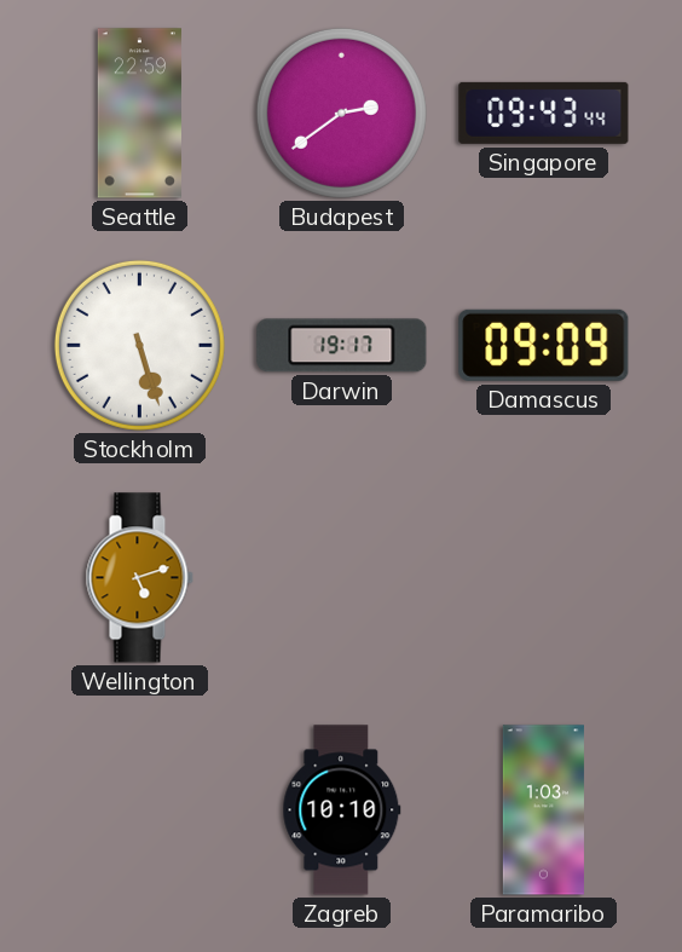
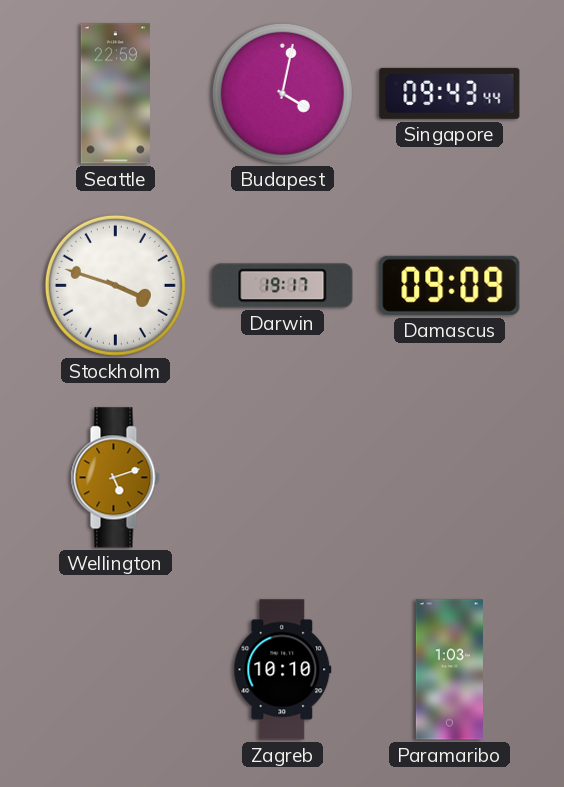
Budapest: 2:39 -> 4:02
Stockholm: 5:27 -> 3:48
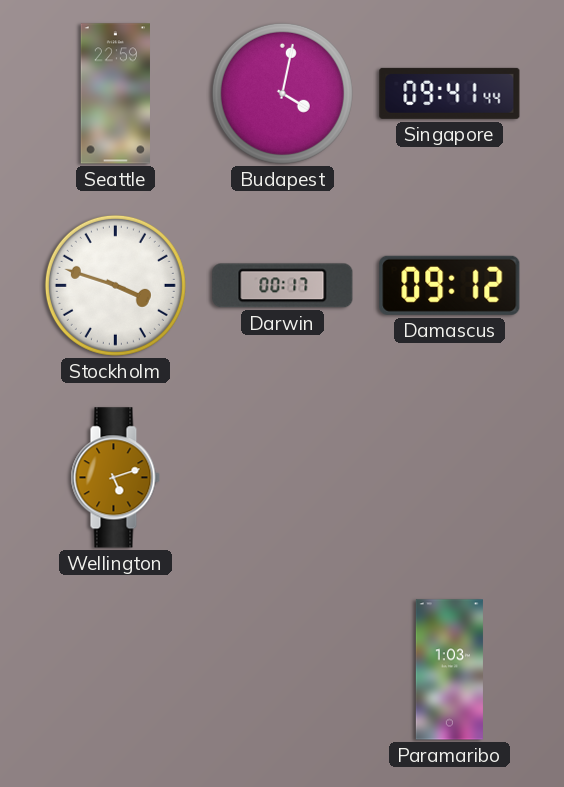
Singapore: 09:43 -> 09:41
Darwin: 19:17 -> 00:17
Damascus: 09:09 -> 09:12
Zagreb: 10:10 -> none
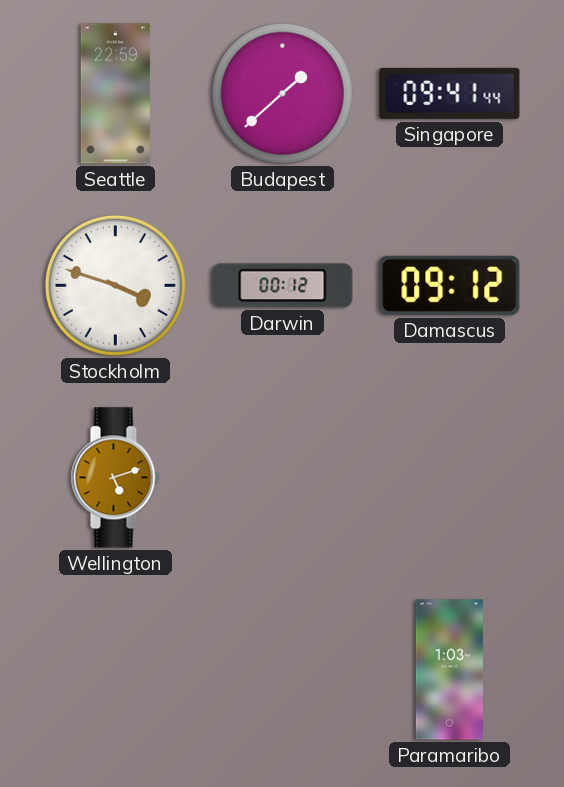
Budapest: 4:02 -> 1:38
Darwin: 00:17 -> 00:12
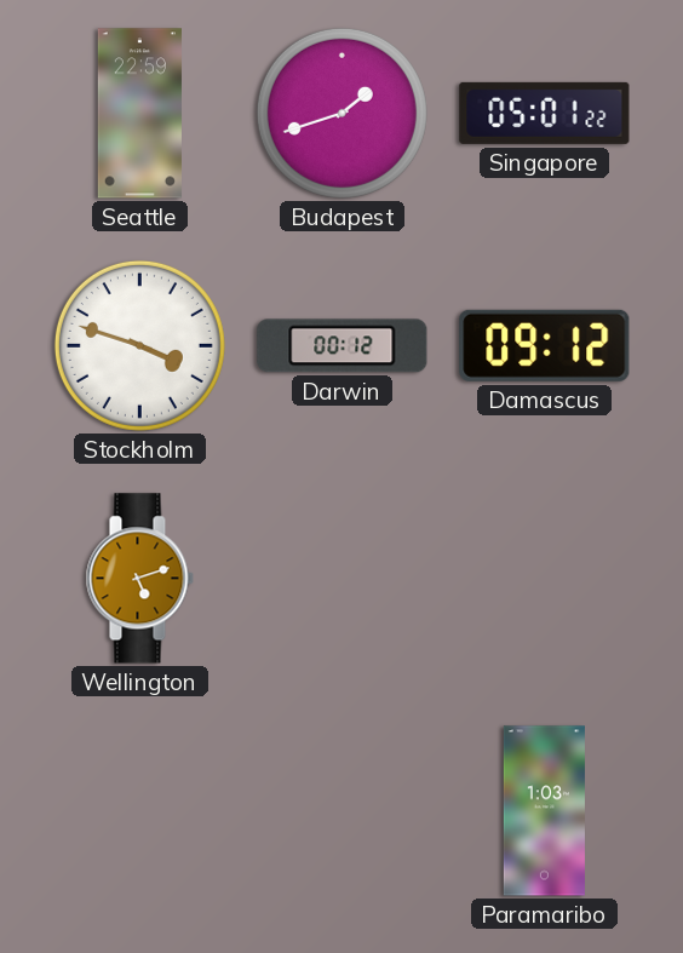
Budapest: 1:38 -> 1:42
Singapore: 09:41 -> 05:01
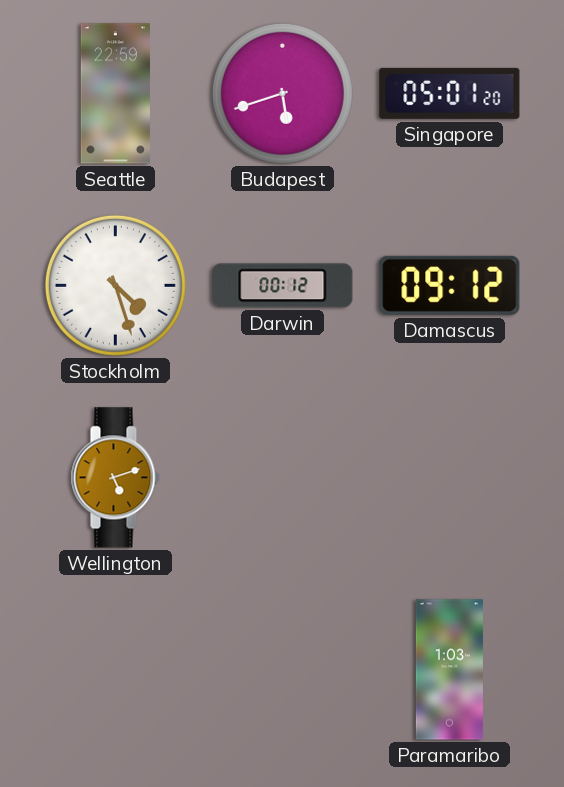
Budapest: 1:42 -> 5:42
Singapore: 05:01:22 -> 05:01:20
Stockholm: 3:48 -> 4:27
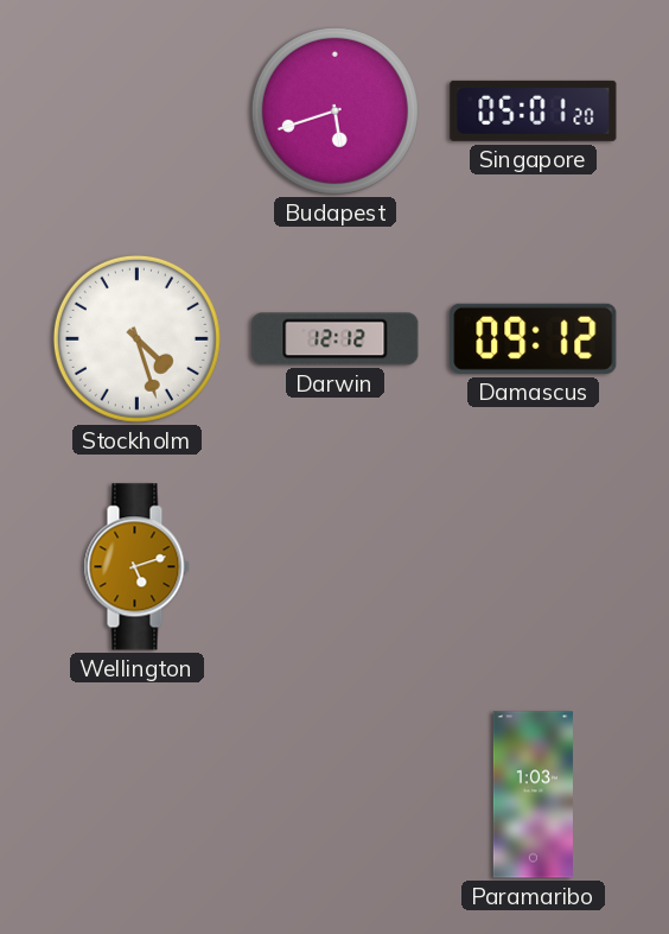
Seattle: 22:59 -> none
Darwin: 00:12 -> 12:12
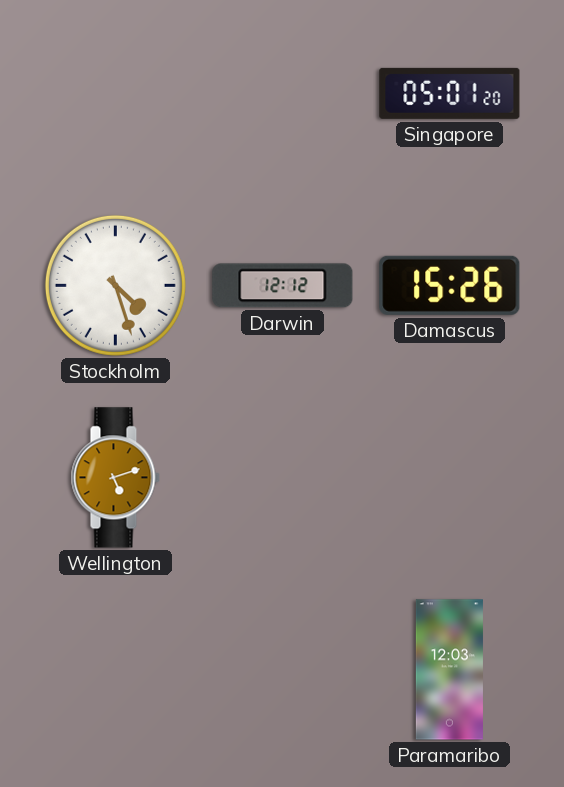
Budapest: 5:42 -> none
Damascus: 09:12 -> 15:26
Paramaribo: 1:03 -> 12:03
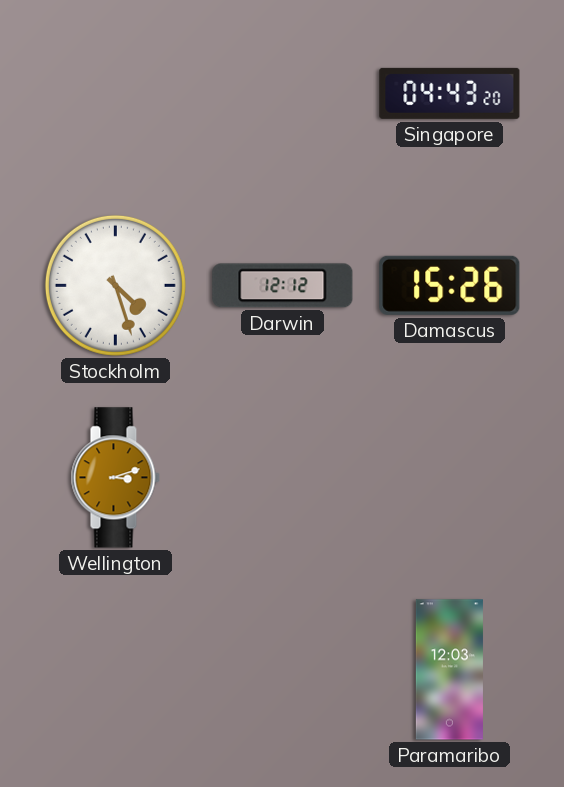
Singapore: 05:01 -> 04:43
Wellington: 5:12 -> 3:12
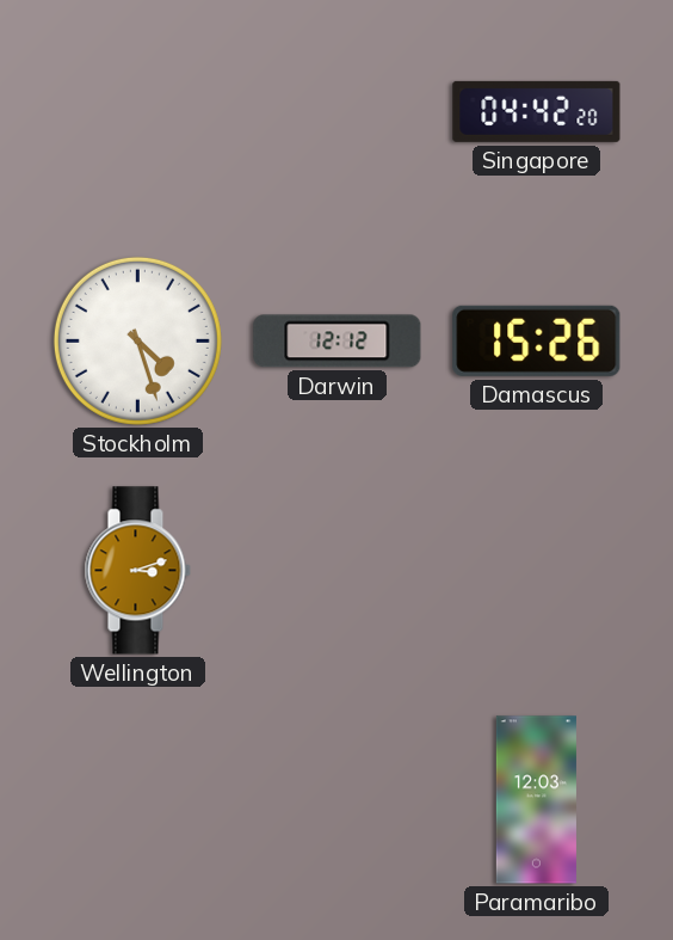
Singapore: 04:43 -> 04:42
